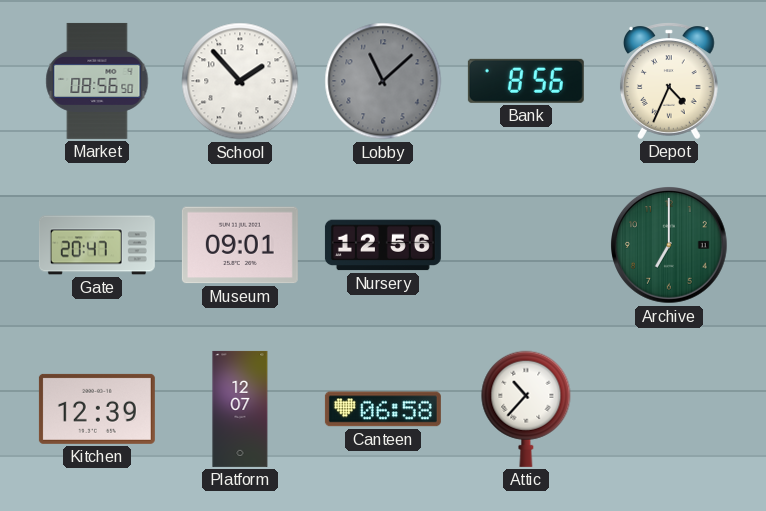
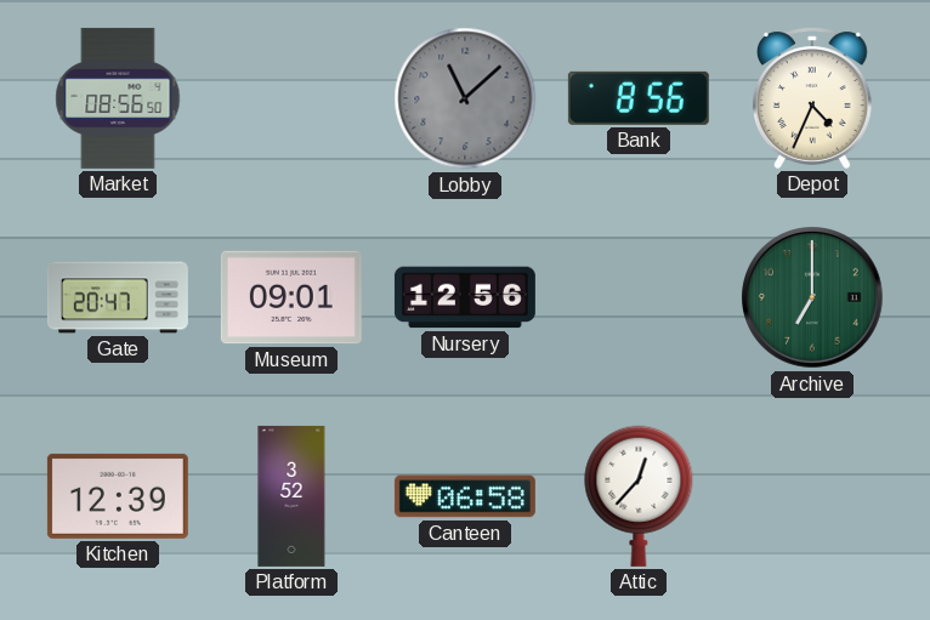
School: 1:53 -> none
Platform: 12:07 -> 3:52
Attic: 10:37 -> 12:37
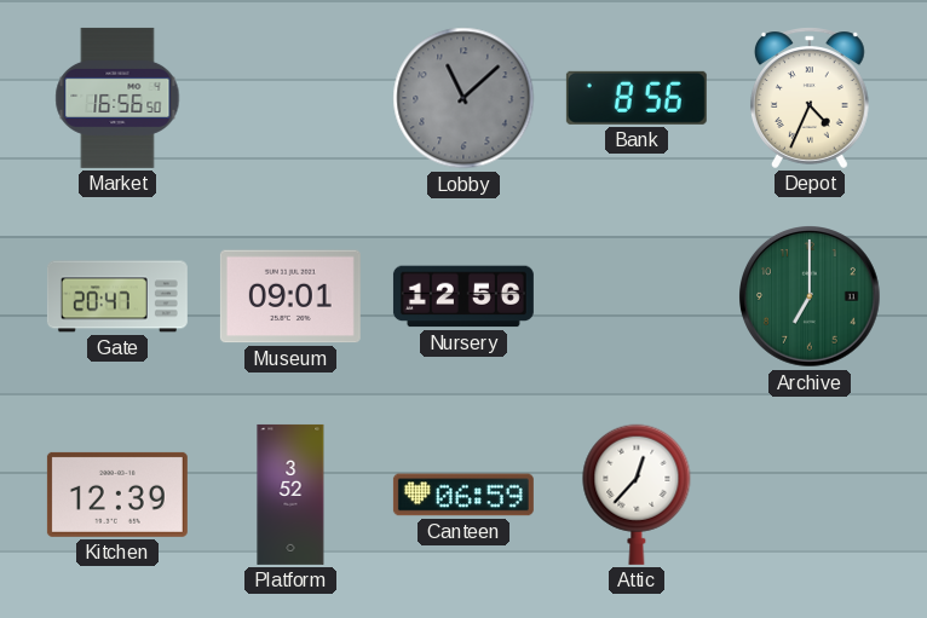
Market: 08:56 -> 16:56
Canteen: 06:58 -> 06:59
